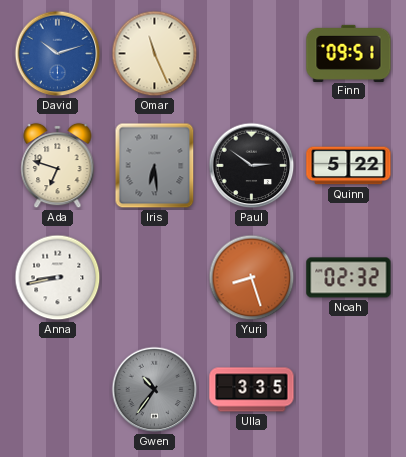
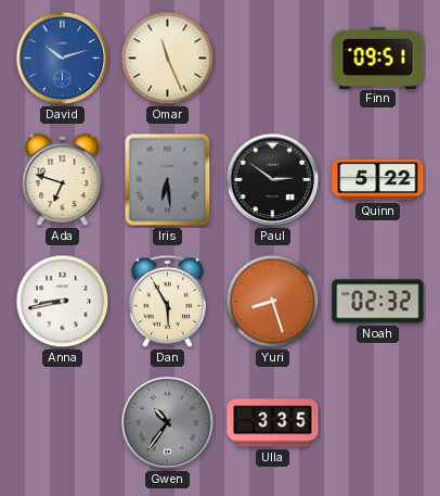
Dan: none -> 5:55
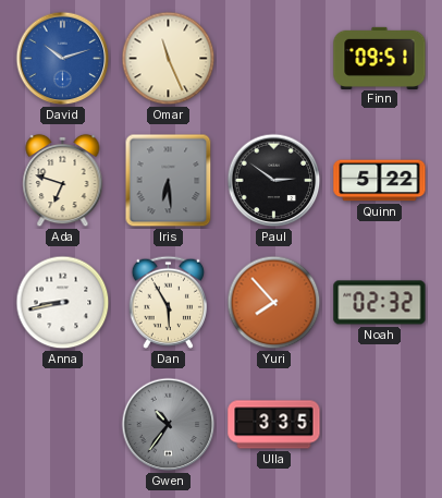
Yuri: 8:27 -> 7:53
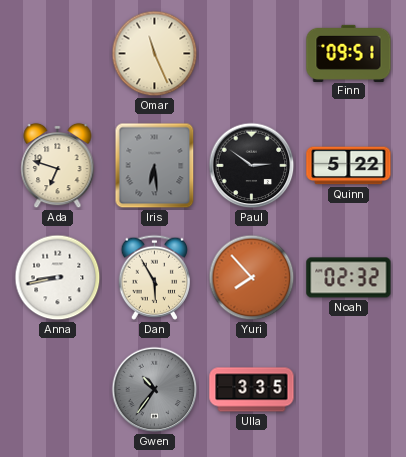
David: 10:12 -> none
